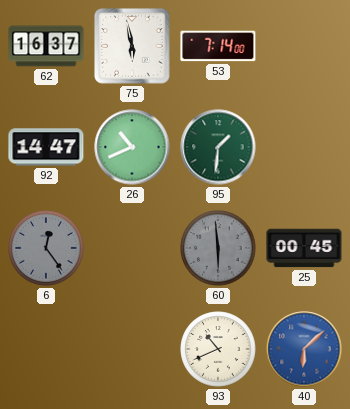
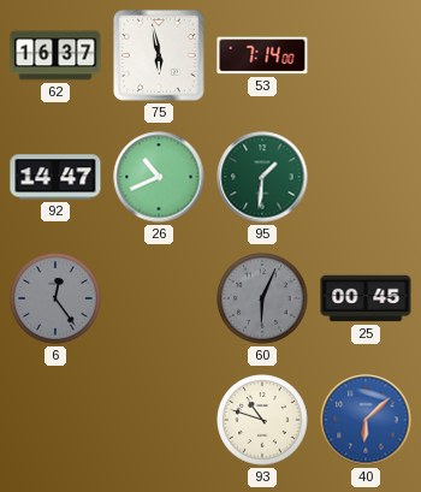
60: 5:59 -> 6:04
93: 10:41 -> 10:48
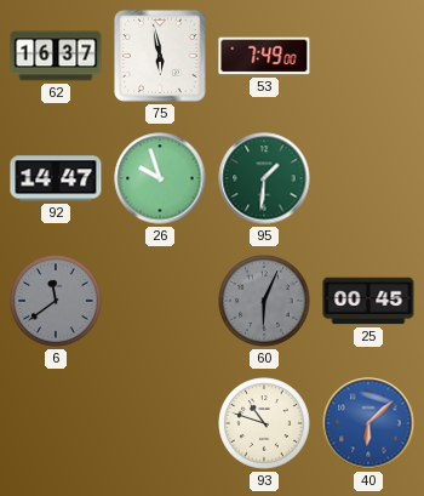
53: 7:14 -> 7:49
26: 10:41 -> 9:57
6: 12:24 -> 11:39
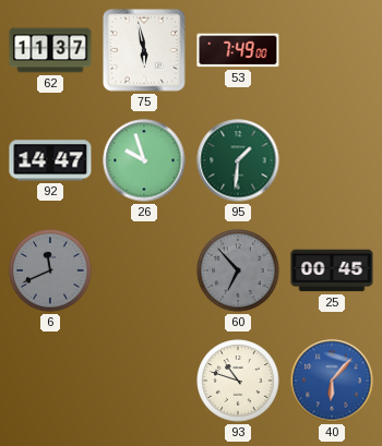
62: 16:37 -> 11:37
6: 11:39 -> 11:41
60: 6:04 -> 6:53
40: 6:08 -> 6:07
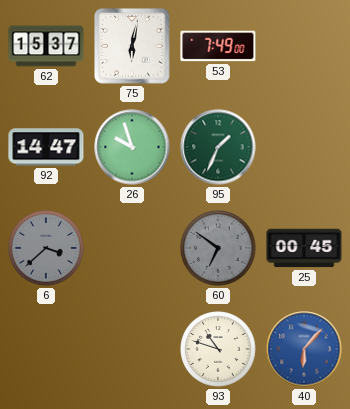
62: 11:37 -> 15:37
75: 5:58 -> 6:02
95: 1:31 -> 1:34
6: 11:41 -> 3:38
60: 6:53 -> 6:51
